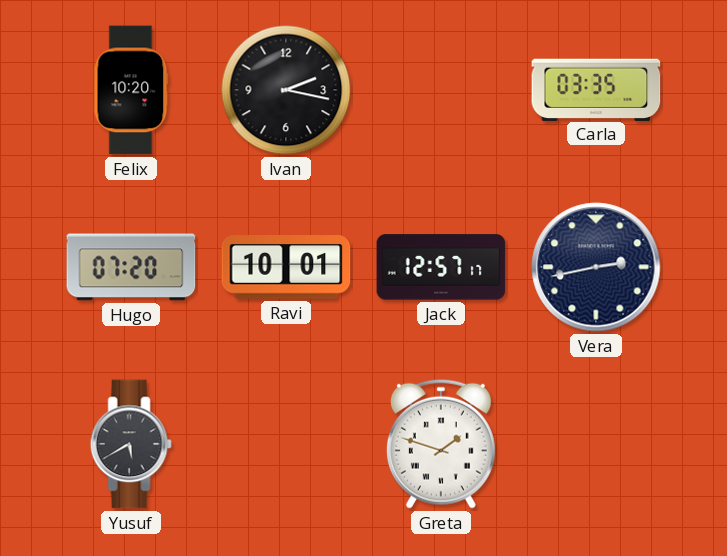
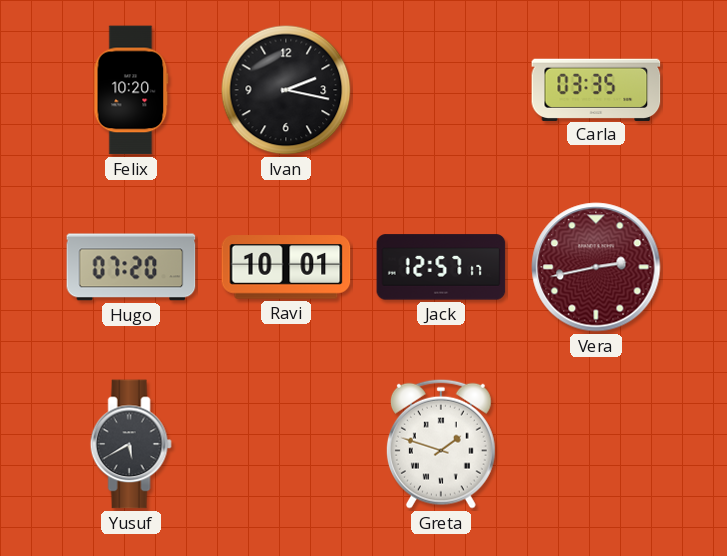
Vera dial: navy -> burgundy
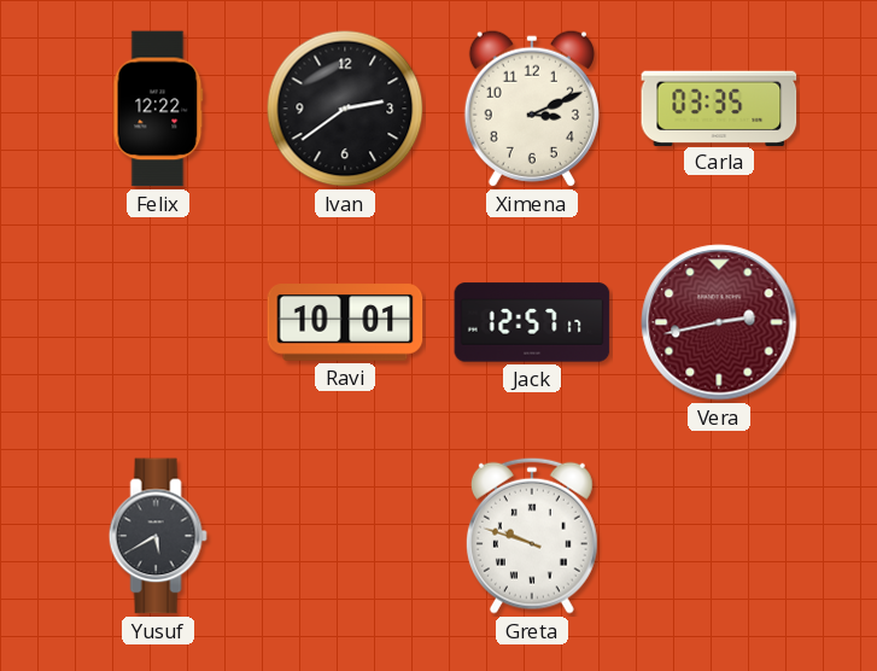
Felix: 10:20 -> 12:22
Ivan: 2:17 -> 2:39
Ximena: none -> 3:11
Hugo: 07:20 -> none
Greta: 1:48 -> 9:48
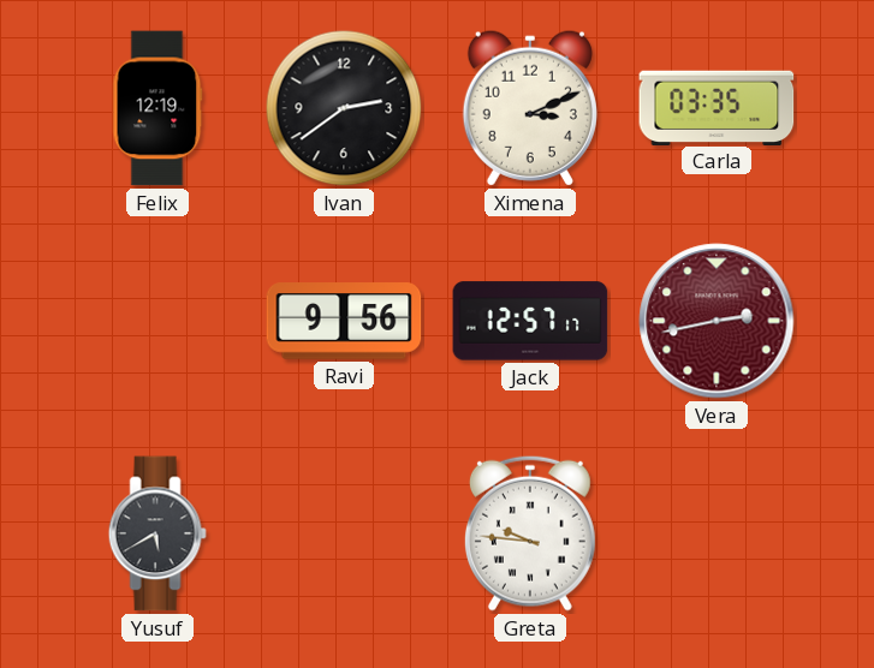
Felix: 12:22 -> 12:19
Ravi: 10:01 -> 9:56
Greta: 9:48 -> 9:46
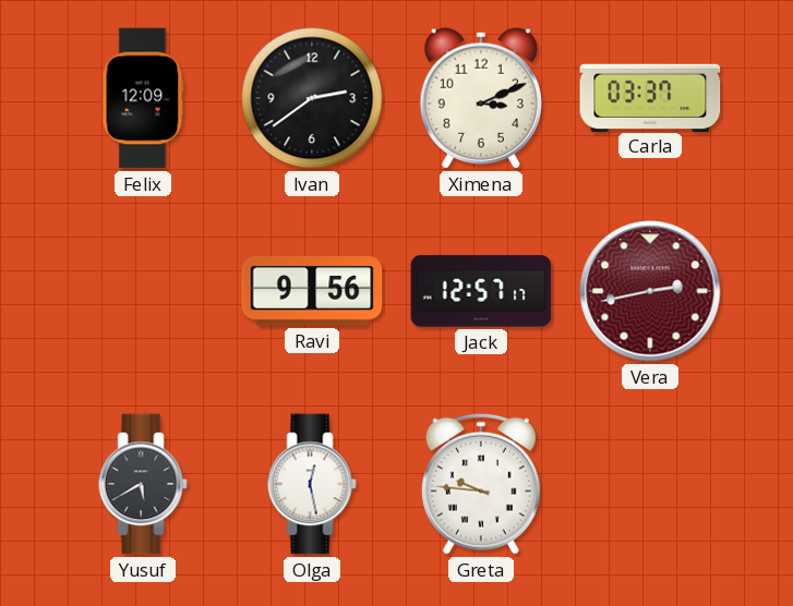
Felix: 12:19 -> 12:09
Carla: 03:35 -> 03:37
Olga: none -> 12:28
